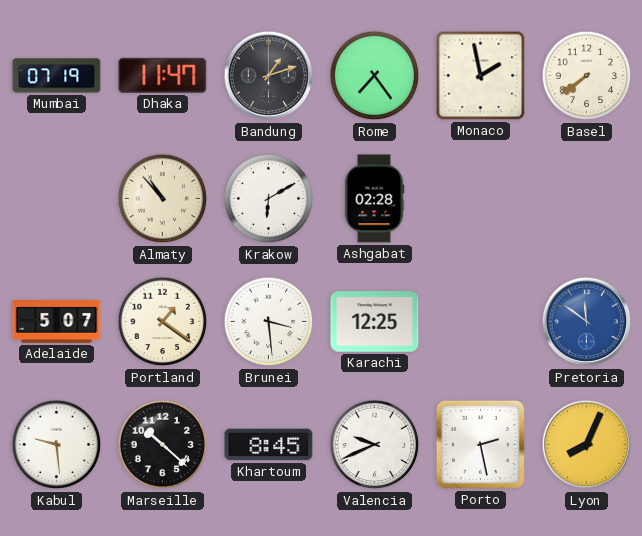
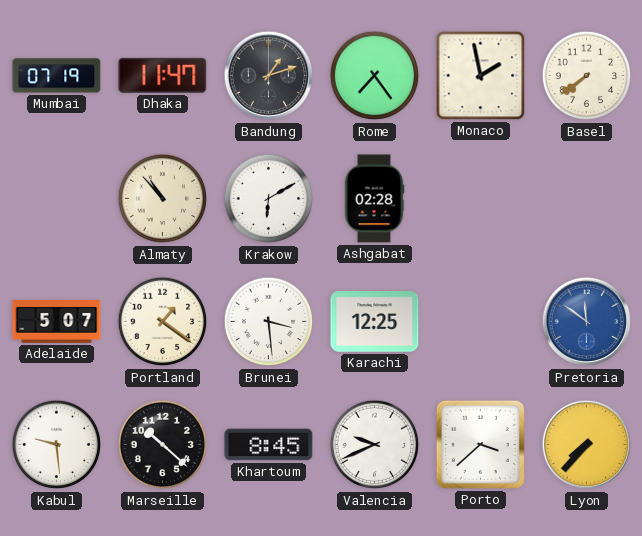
Porto: 2:28 -> 3:38
Lyon: 8:04 -> 7:37
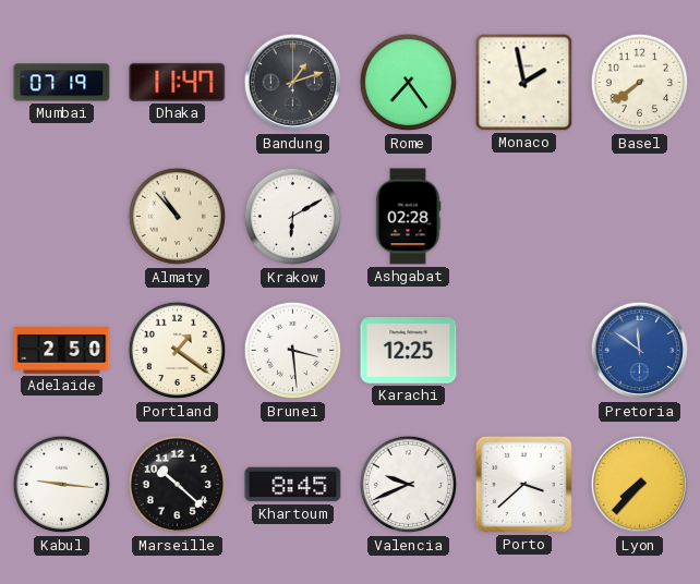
Adelaide: 5:07 -> 2:50
Kabul: 9:29 -> 9:16
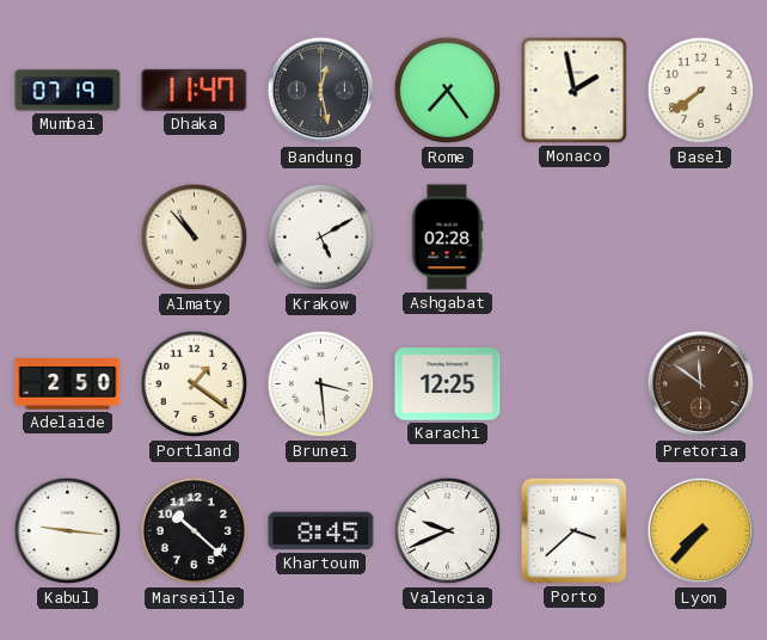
Bandung: 1:12 -> 12:28
Krakow: 6:10 -> 5:10
Pretoria dial: blue -> brown
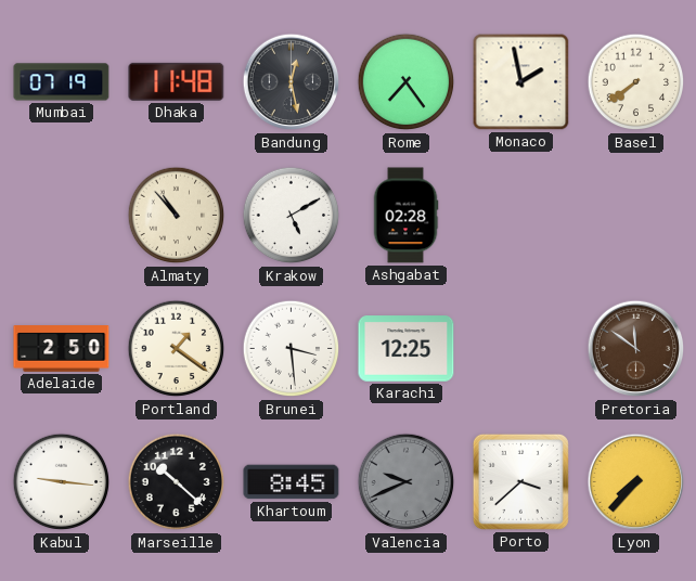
Dhaka: 11:47 -> 11:48
Valencia dial: white -> grey
